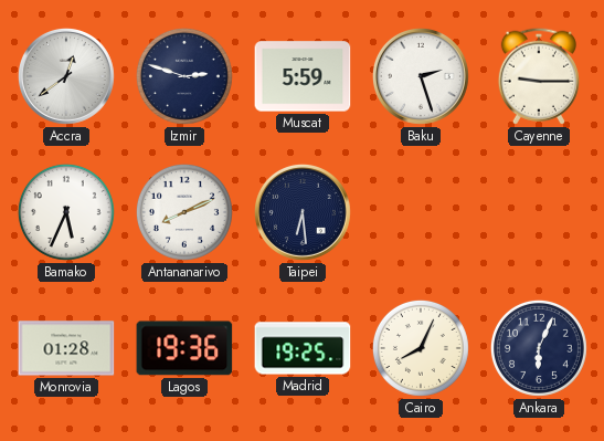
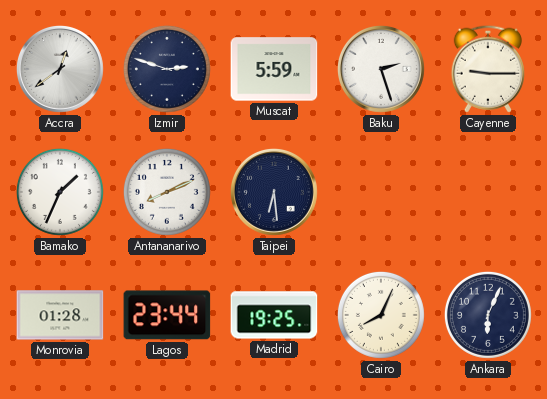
Bamako: 5:34 -> 1:34
Lagos: 19:36 -> 23:44
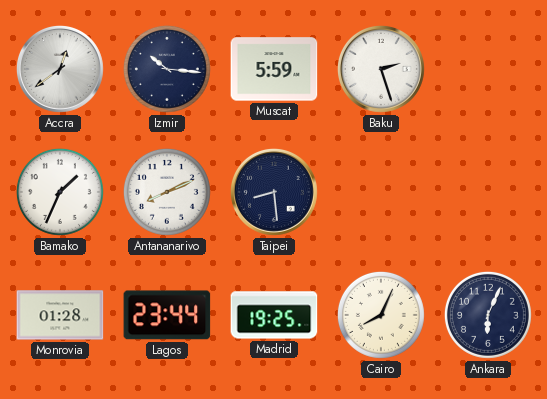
Izmir: 2:48 -> 10:16
Cayenne: 9:15 -> none
Taipei: 6:29 -> 8:29
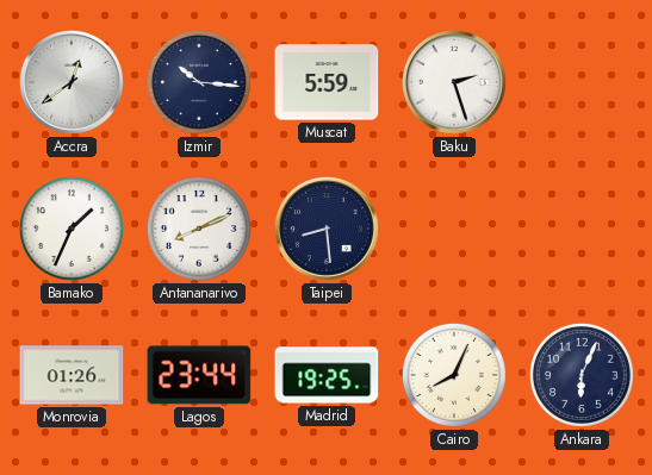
Monrovia: 01:28 -> 01:26
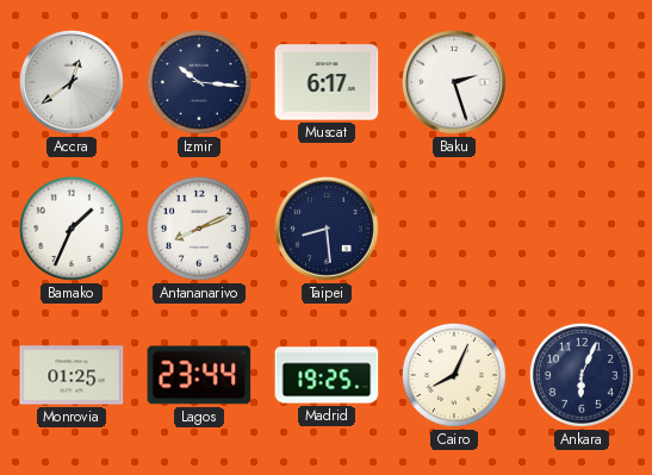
Muscat: 5:59 -> 6:17
Monrovia: 01:26 -> 01:25
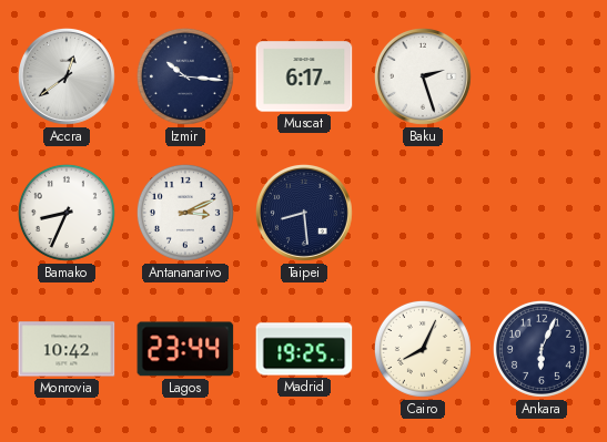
Bamako: 1:34 -> 8:34
Antananarivo: 8:11 -> 3:11
Monrovia: 01:25 -> 10:42
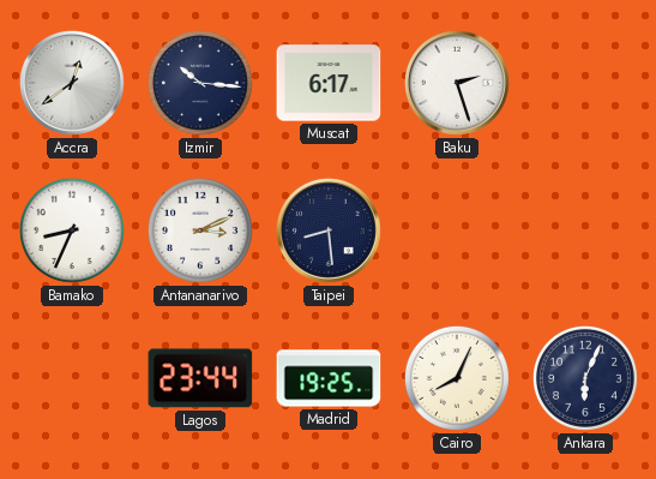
Monrovia: 10:42 -> none
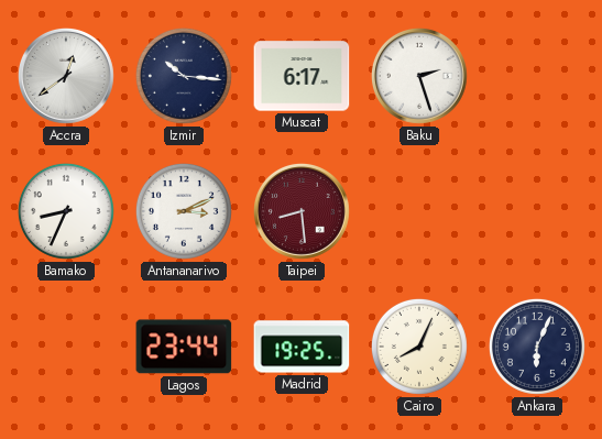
Taipei dial: navy -> burgundy
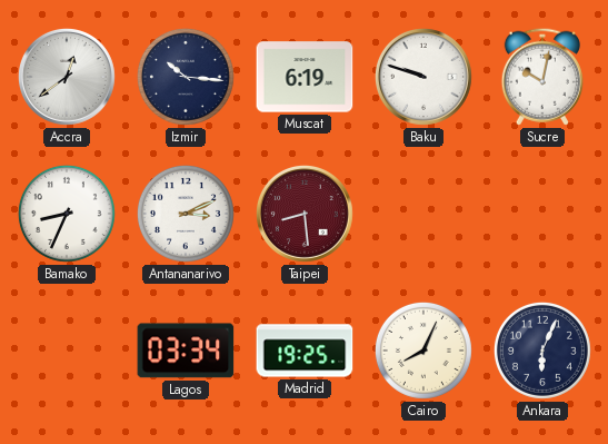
Muscat: 6:17 -> 6:19
Baku: 2:27 -> 9:48
Sucre: none -> 10:02
Lagos: 23:44 -> 03:34
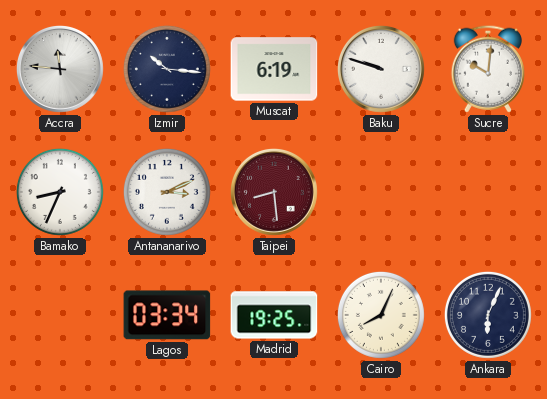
Accra: 12:39 -> 11:46
Sucre: 10:02 -> 10:01
